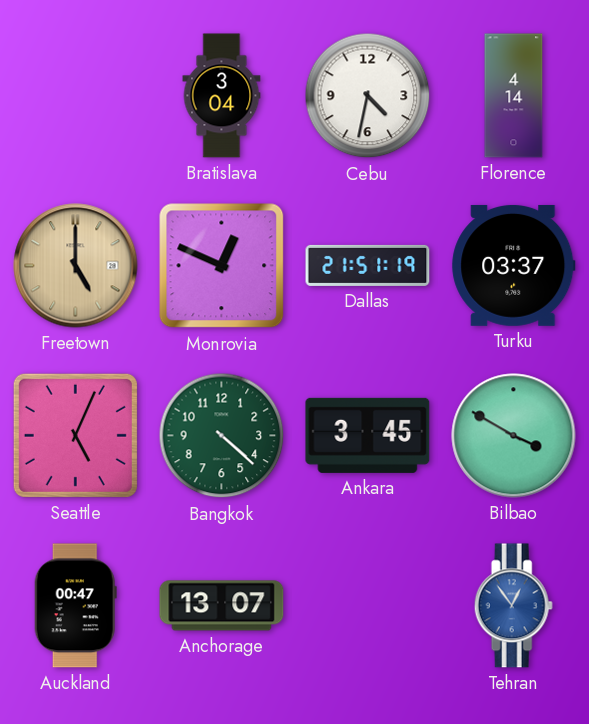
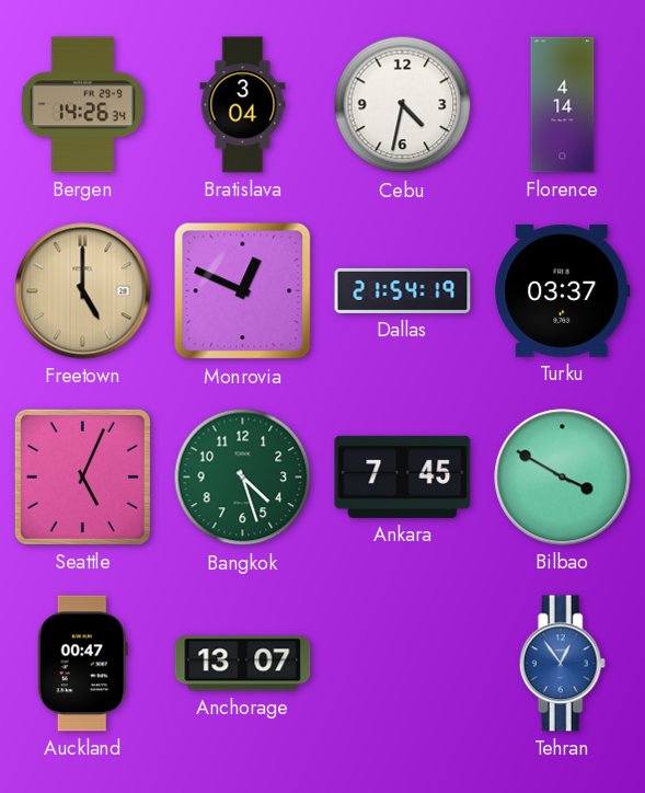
Bergen: none -> 14:26
Dallas: 21:51 -> 21:54
Bangkok: 4:22 -> 4:27
Ankara: 3:45 -> 7:45
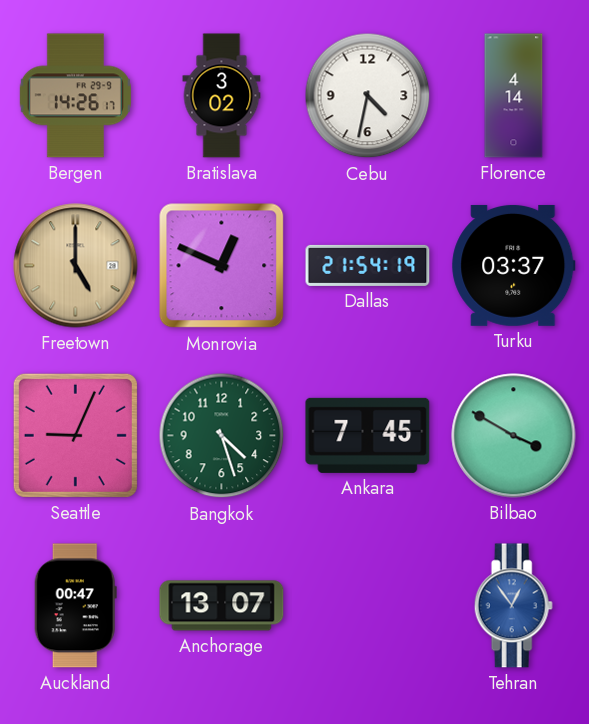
Bergen: 14:26:34 -> 14:26:17
Bratislava: 3:04 -> 3:02
Seattle: 5:04 -> 9:04
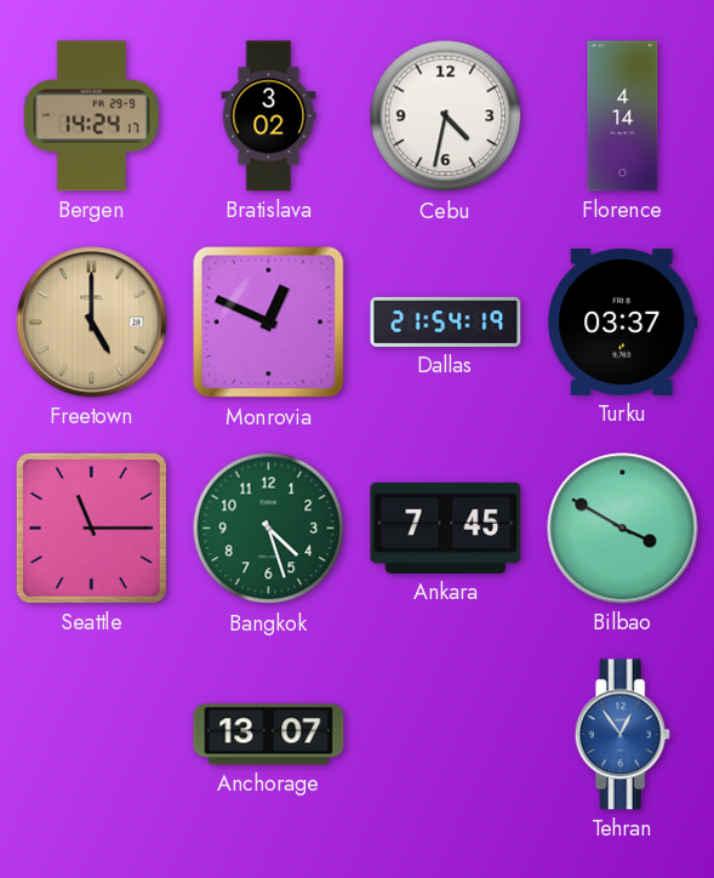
Bergen: 14:26 -> 14:24
Seattle: 9:04 -> 11:15
Auckland: 00:47 -> none
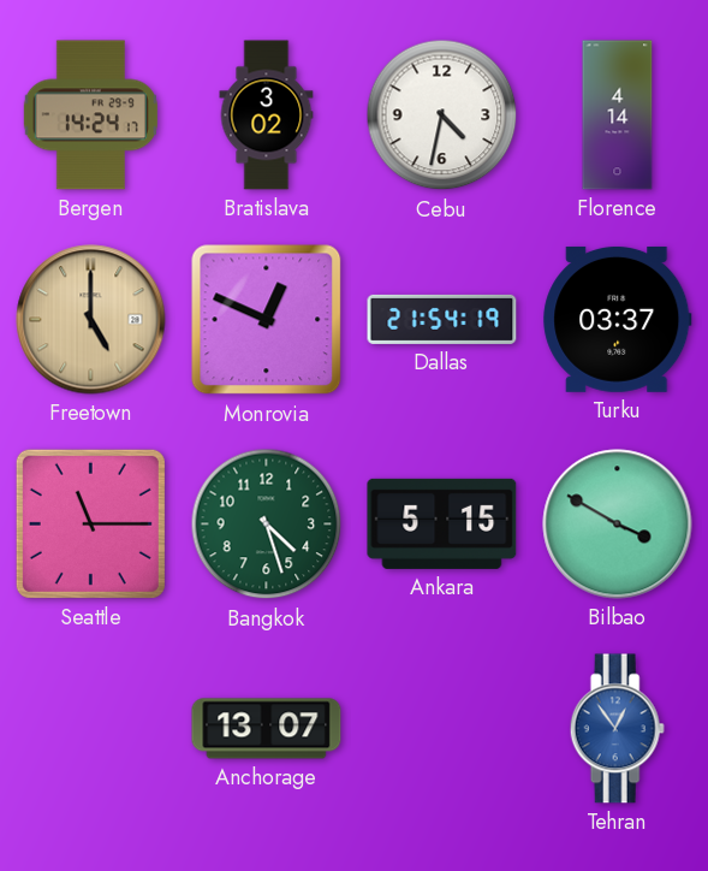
Ankara: 7:45 -> 5:15
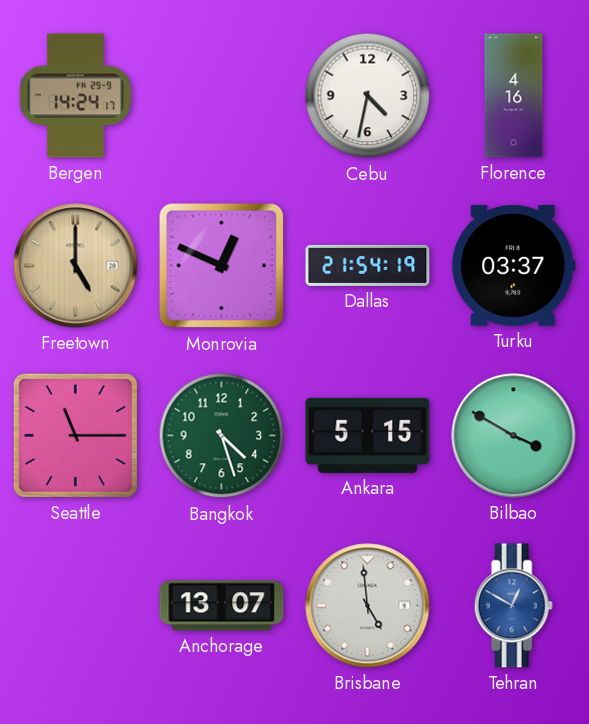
Bratislava: 3:02 -> none
Florence: 4:14 -> 4:16
Brisbane: none -> 4:59
Tehran: 12:54 -> 12:50
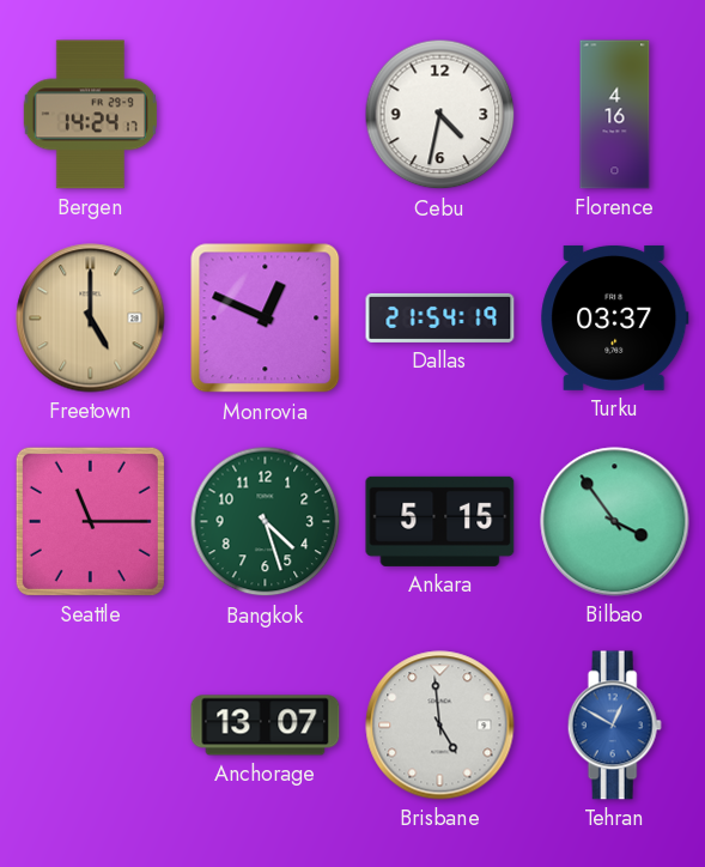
Bilbao: 3:50 -> 3:54
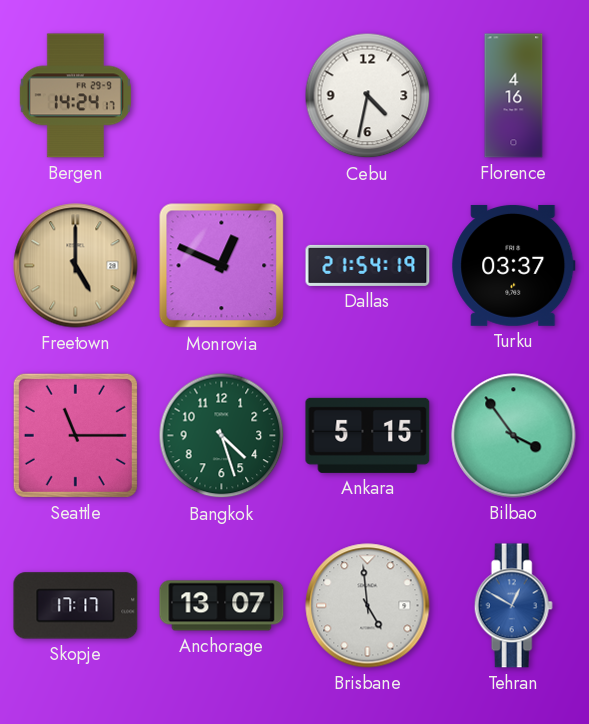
Skopje: none -> 17:17
